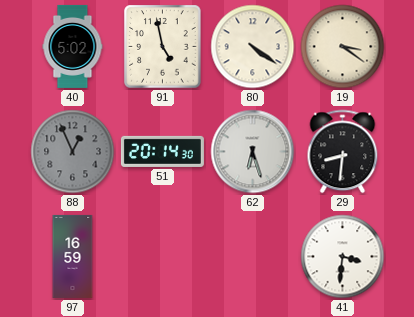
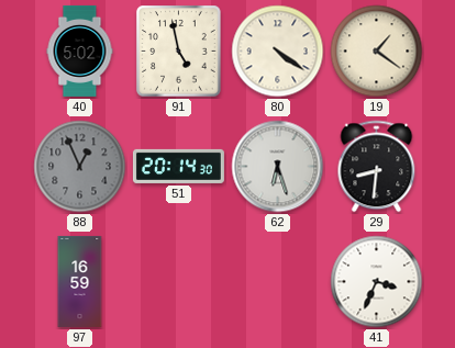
19: 3:21 -> 1:21
41: 3:31 -> 3:34
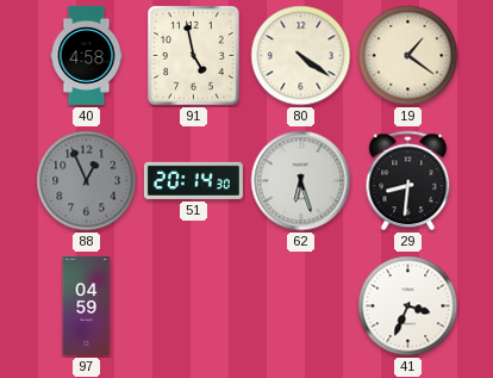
40: 5:02 -> 4:58
97: 16:59 -> 04:59
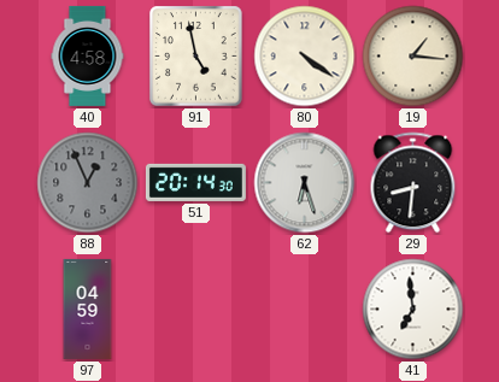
19: 1:21 -> 1:16
41: 3:34 -> 6:59
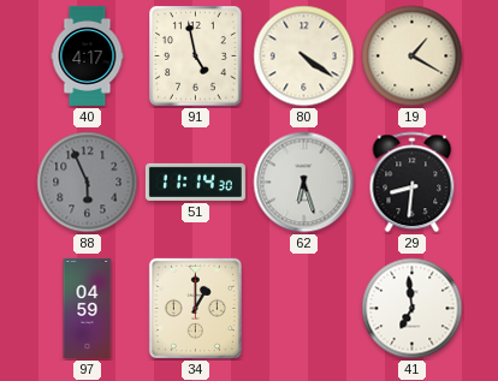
40: 4:58 -> 4:17
19: 1:16 -> 1:20
88: 12:56 -> 5:56
51: 20:14 -> 11:14
34: none -> 1:00
